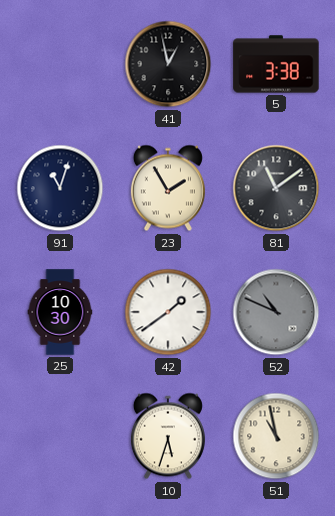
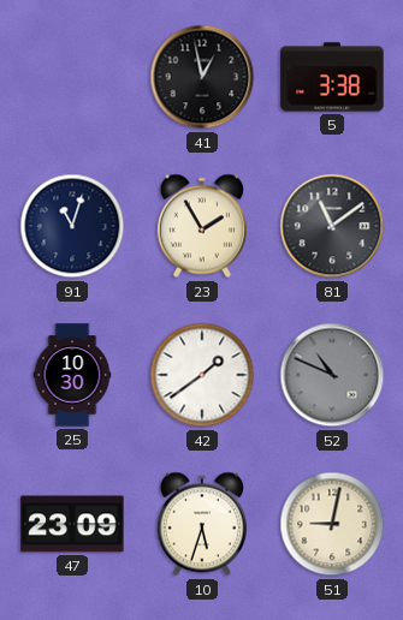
47: none -> 23:09
51: 10:58 -> 9:02
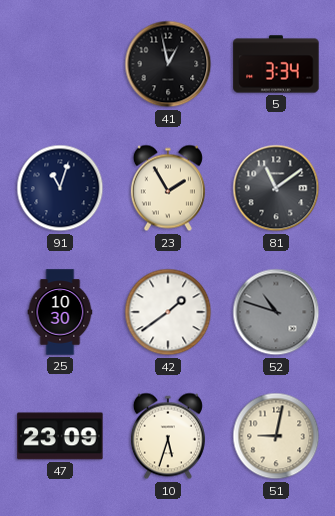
5: 3:38 -> 3:34
52: 10:49 -> 10:48
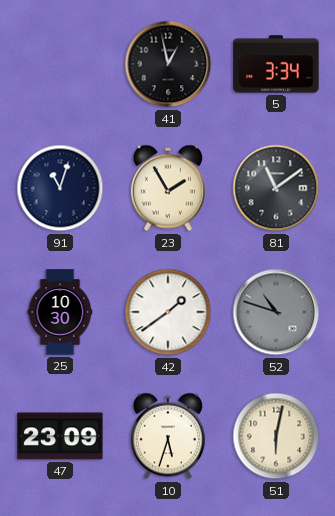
51: 9:02 -> 6:02
